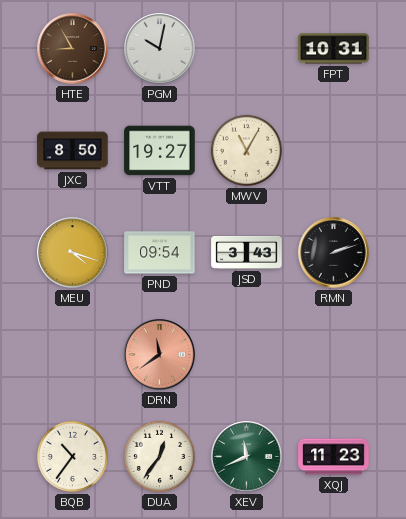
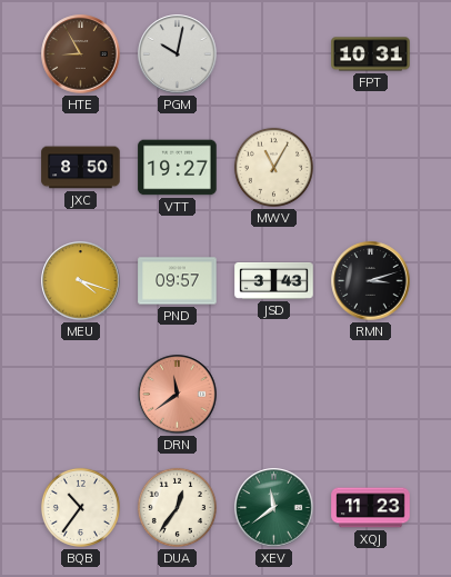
PND: 09:54 -> 09:57
RMN: 2:12 -> 3:12
XEV: 11:41 -> 11:39
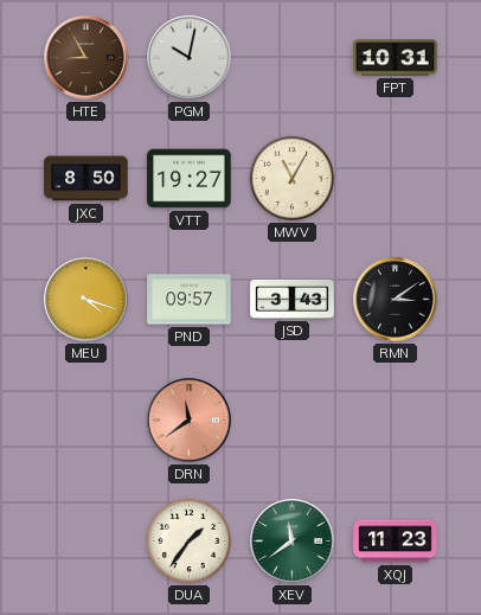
RMN: 3:12 -> 3:09
BQB: 10:36 -> none
DUA: 12:36 -> 1:36
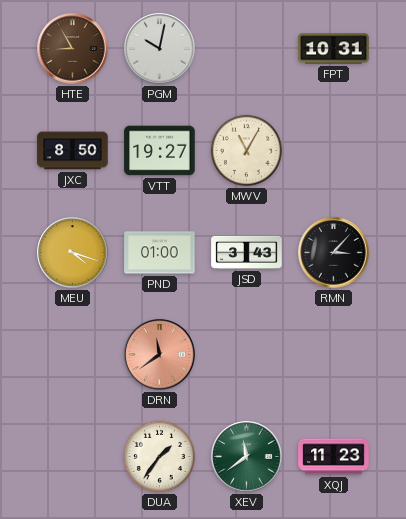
PND: 09:57 -> 01:00
RMN: 3:09 -> 3:07
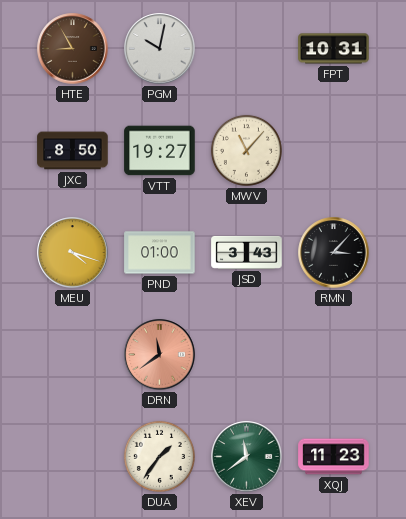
MWV: 11:05 -> 11:07
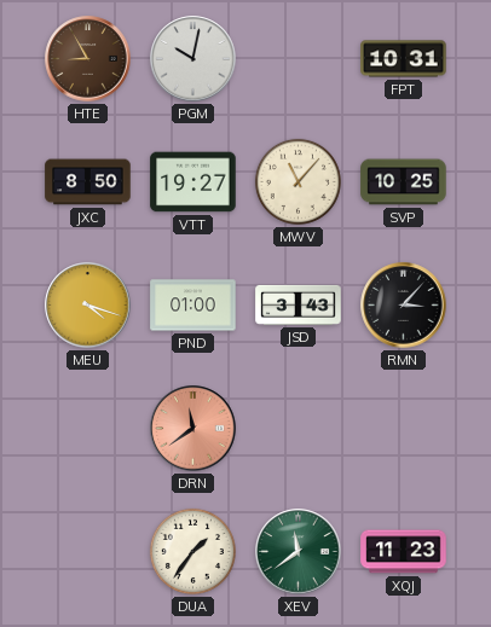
SVP: none -> 10:25
